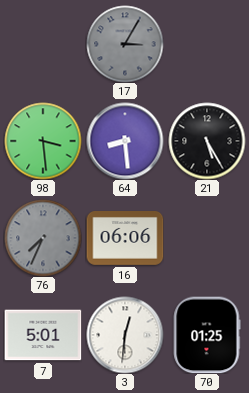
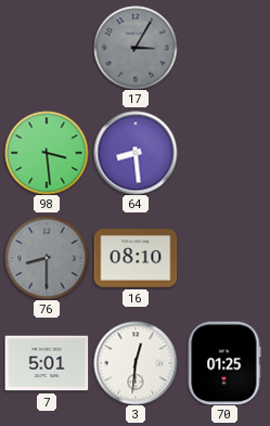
21: 5:25 -> none
76: 7:34 -> 8:30
16: 06:06 -> 08:10
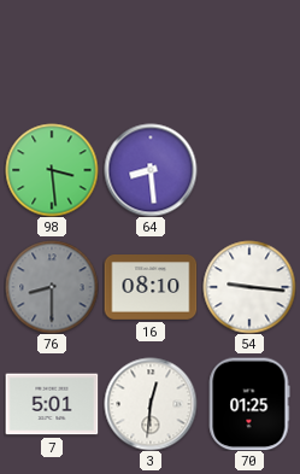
17: 3:05 -> none
54: none -> 9:16
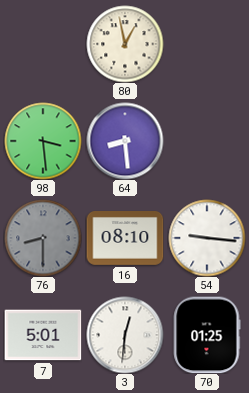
80: none -> 12:58
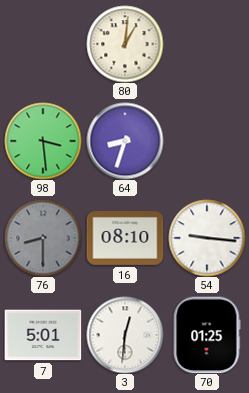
80: 12:58 -> 1:01
64: 8:29 -> 8:33
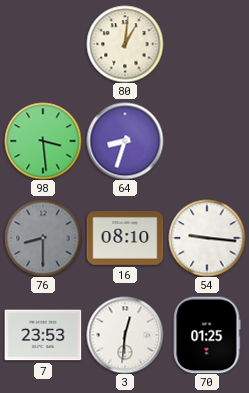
7: 5:01 -> 23:53
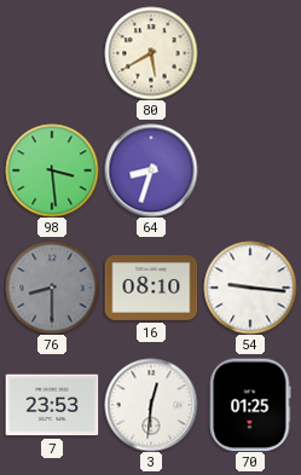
80: 1:01 -> 5:40
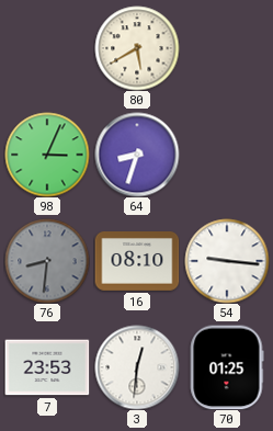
98: 3:29 -> 3:04
76: 8:30 -> 8:31
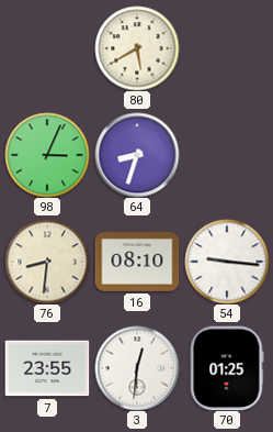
76 dial: grey -> cream
7: 23:53 -> 23:55
